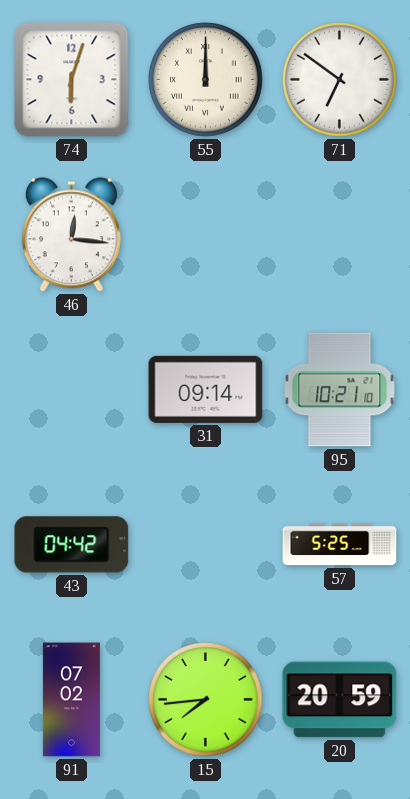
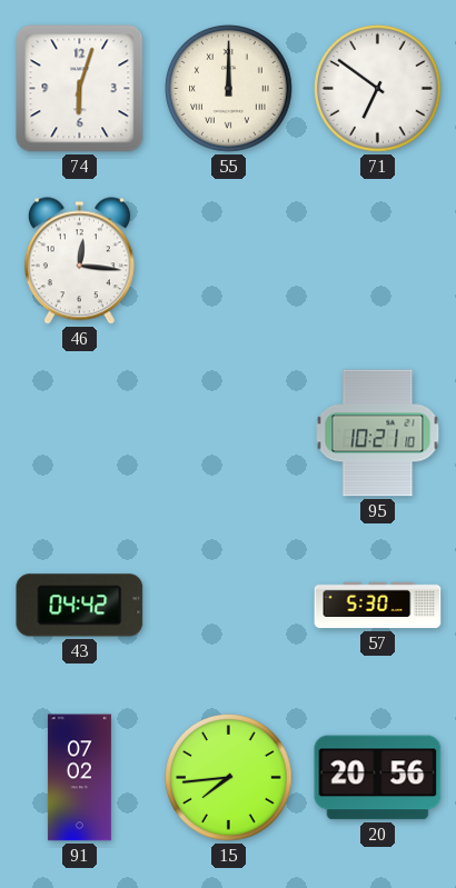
31: 09:14 -> none
57: 5:25 -> 5:30
20: 20:59 -> 20:56
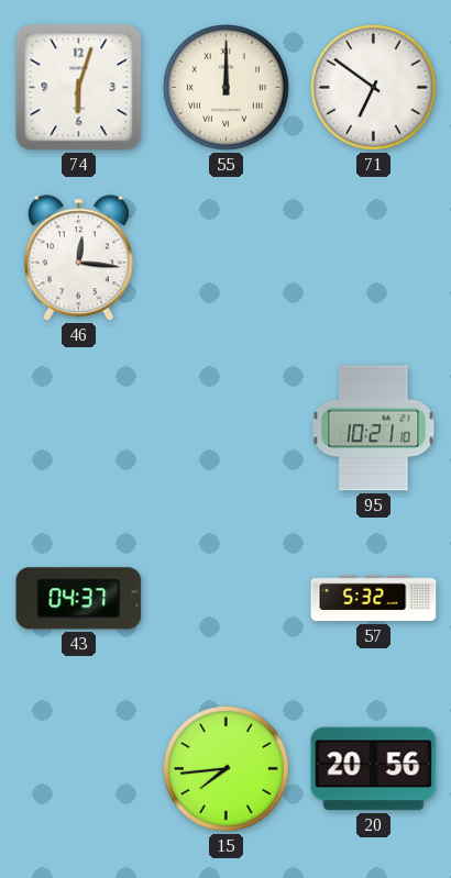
43: 04:42 -> 04:37
57: 5:30 -> 5:32
91: 07:02 -> none
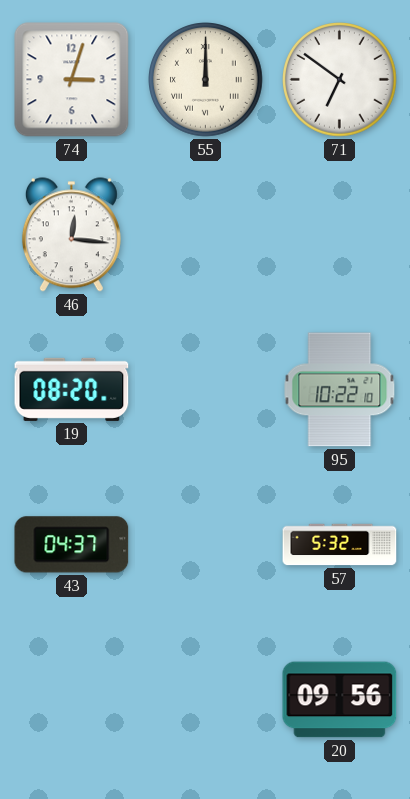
74: 6:03 -> 3:03
19: none -> 08:20
95: 10:21 -> 10:22
15: 7:44 -> none
20: 20:56 -> 09:56
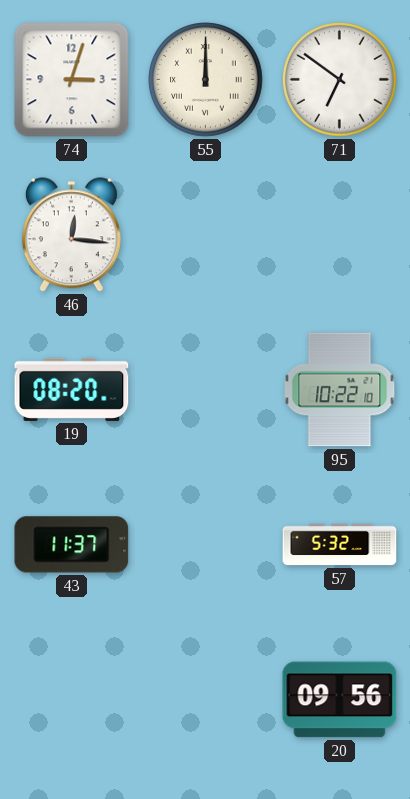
43: 04:37 -> 11:37
